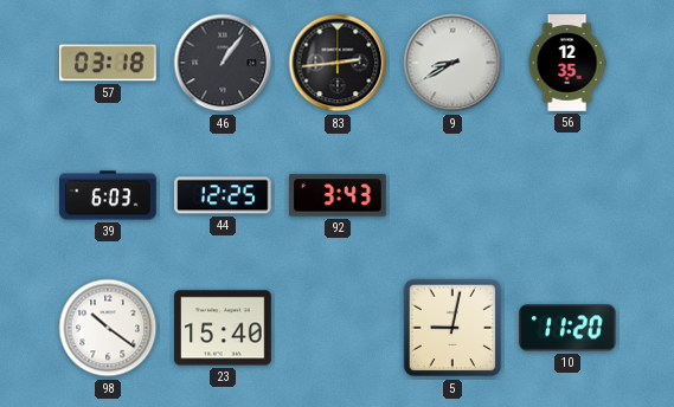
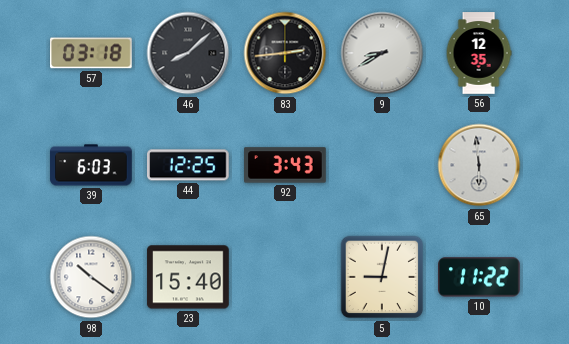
46: 1:06 -> 8:08
65: none -> 5:59
10: 11:20 -> 11:22
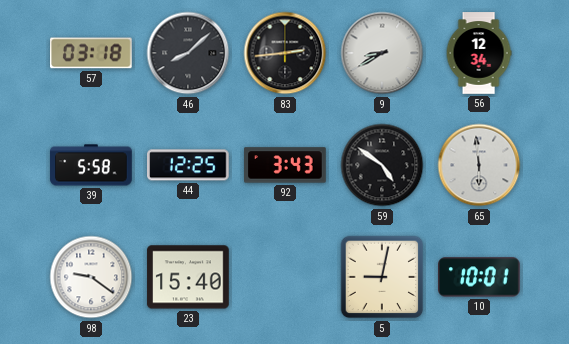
56: 12:35 -> 12:34
39: 6:03 -> 5:58
59: none -> 4:51
98: 10:21 -> 9:21
10: 11:22 -> 10:01
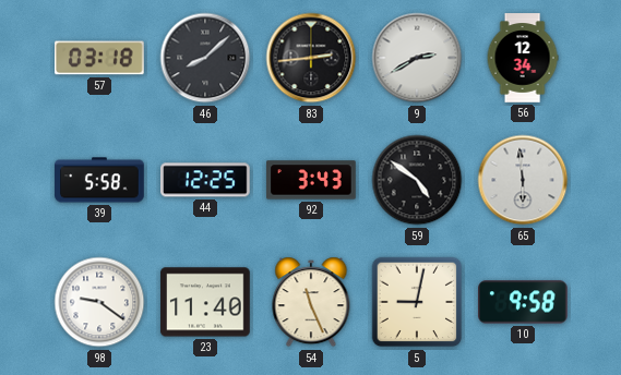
9: 8:40 -> 2:40
23: 15:40 -> 11:40
54: none -> 11:26
10: 10:01 -> 9:58
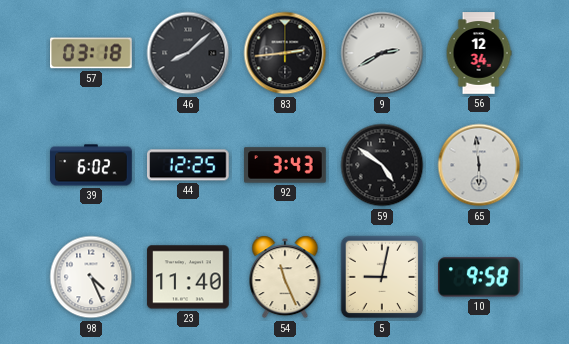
39: 5:58 -> 6:02
98: 9:21 -> 4:26
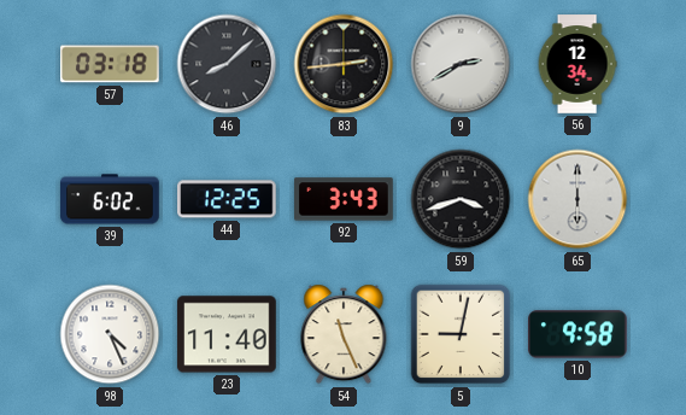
59: 4:51 -> 3:42
65: 5:59 -> 6:00
